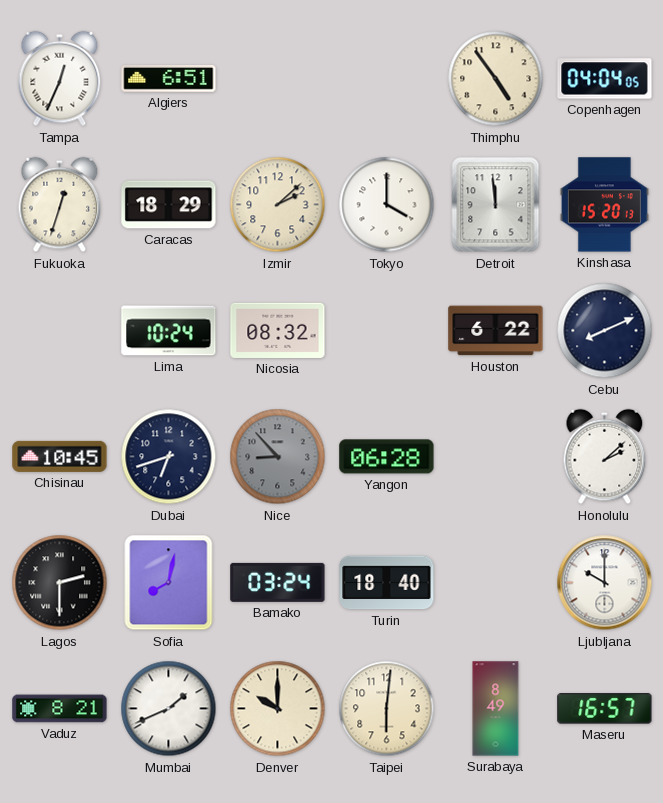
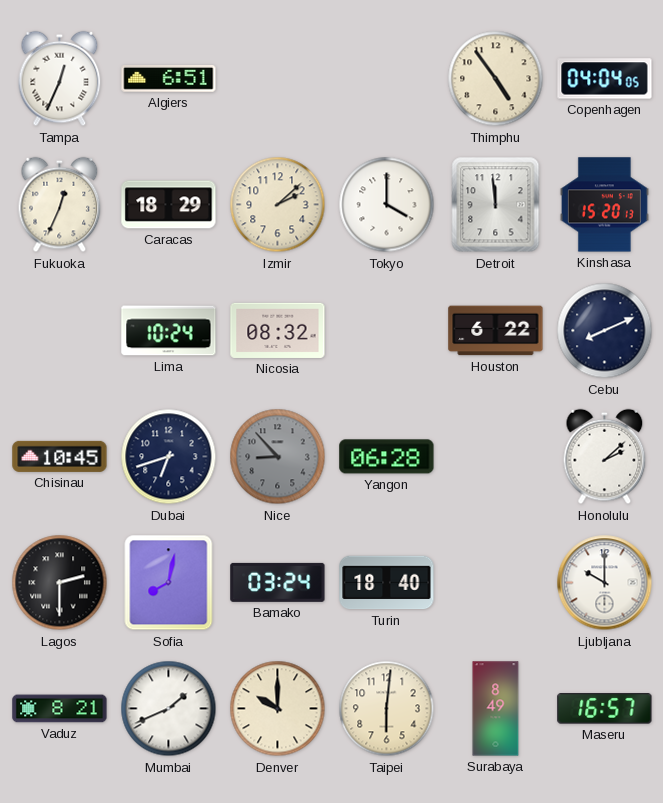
Fukuoka: 12:33 -> 12:34
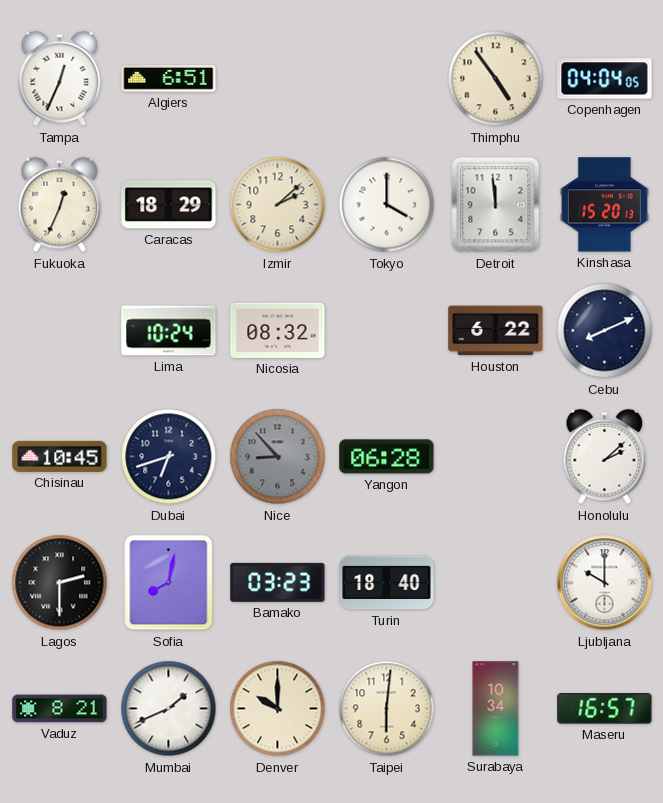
Bamako: 03:24 -> 03:23
Surabaya: 8:49 -> 10:34
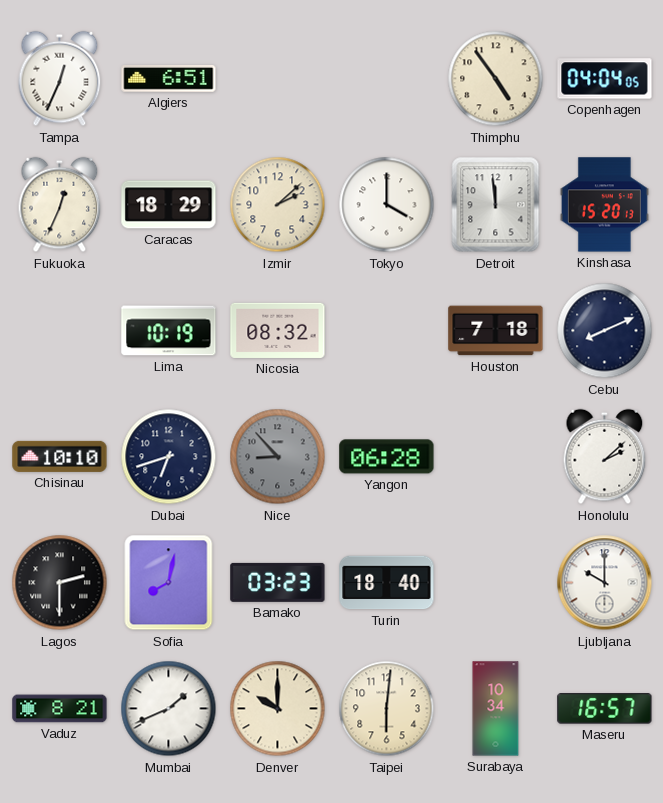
Lima: 10:24 -> 10:19
Houston: 6:22 -> 7:18
Chisinau: 10:45 -> 10:10
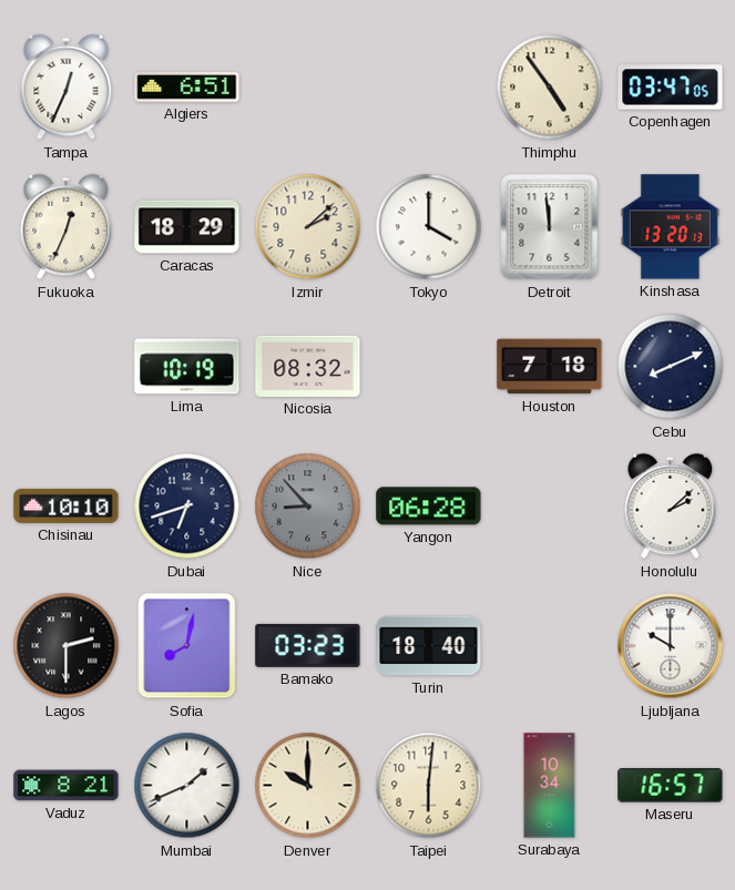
Copenhagen: 04:04 -> 03:47
Kinshasa: 15:20 -> 13:20
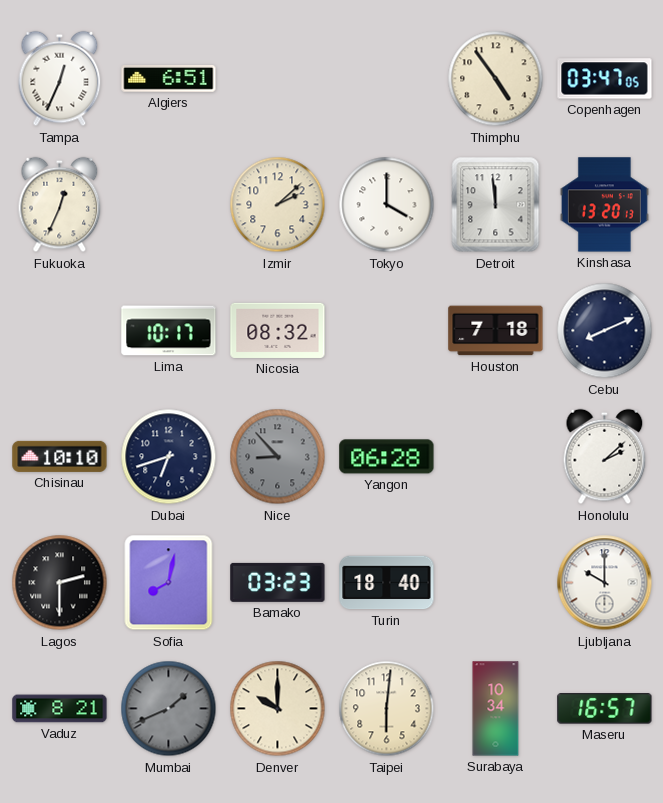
Caracas: 18:29 -> none
Lima: 10:19 -> 10:17
Mumbai dial: white -> grey
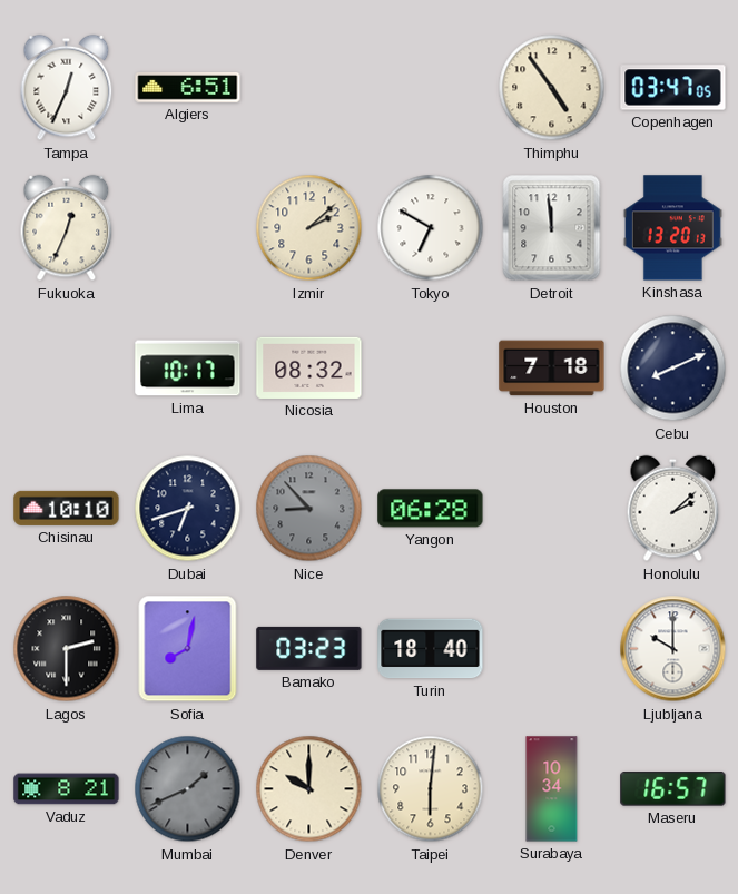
Tokyo: 4:00 -> 6:50
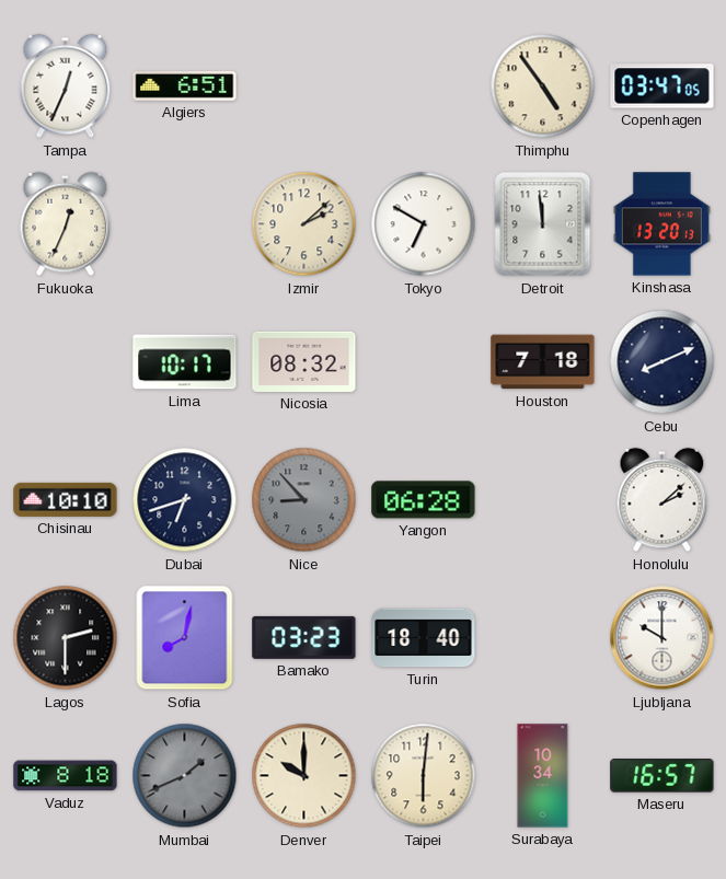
Vaduz: 8:21 -> 8:18
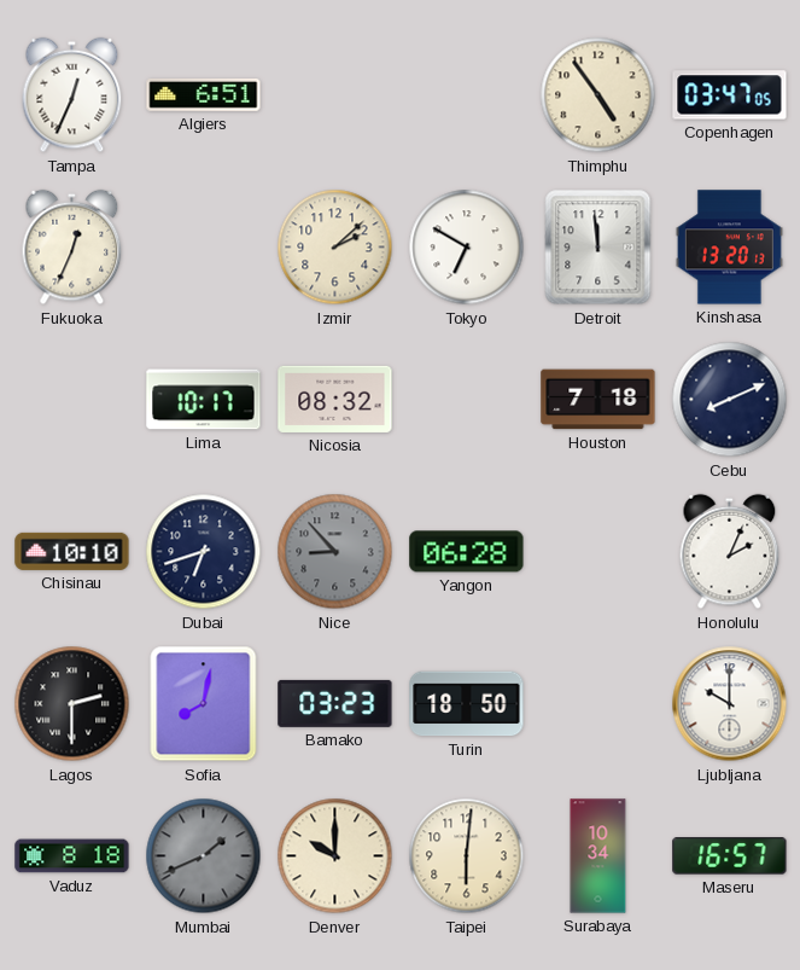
Honolulu: 2:08 -> 2:04
Turin: 18:40 -> 18:50
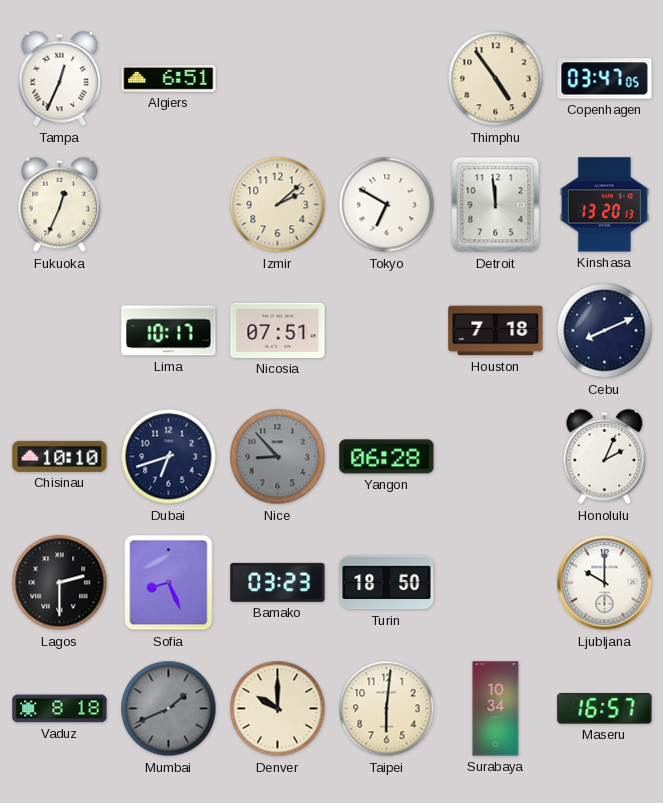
Nicosia: 08:32 -> 07:51
Sofia: 8:02 -> 8:26
